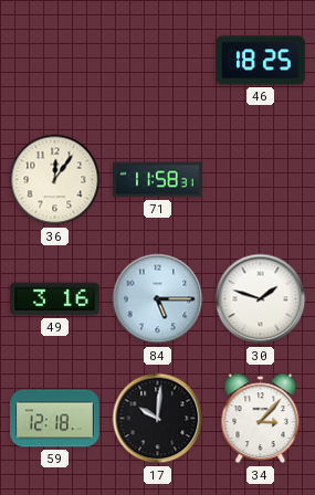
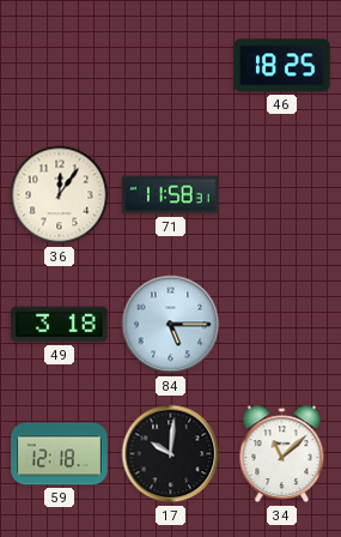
49: 3:16 -> 3:18
30: 1:48 -> none
34: 3:07 -> 11:08
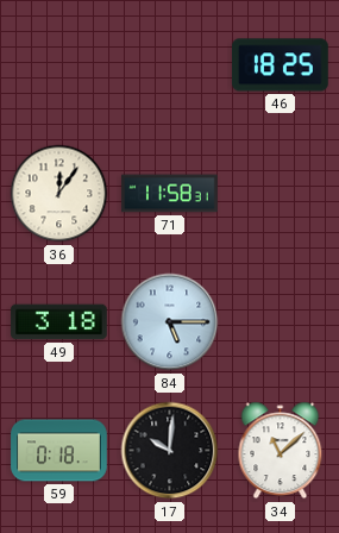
59: 12:18 -> 0:18
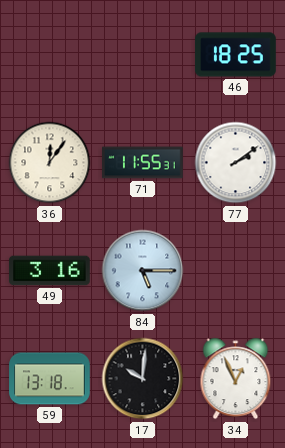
71: 11:58 -> 11:55
77: none -> 2:09
49: 3:18 -> 3:16
59: 0:18 -> 13:18
34: 11:08 -> 12:56
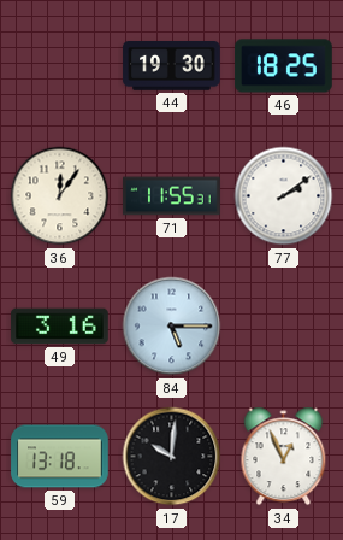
44: none -> 19:30
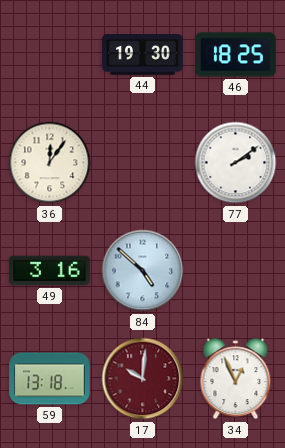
71: 11:55 -> none
84: 5:15 -> 4:52
17 dial: black -> burgundy
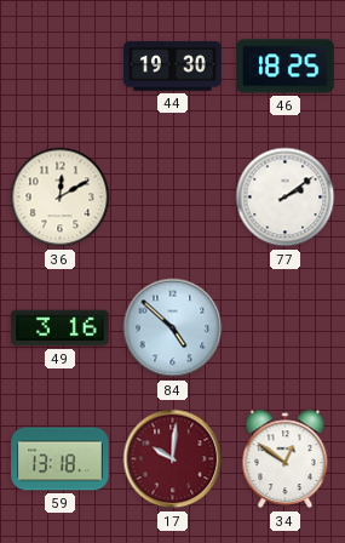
36: 12:06 -> 12:10
34: 12:56 -> 12:51
